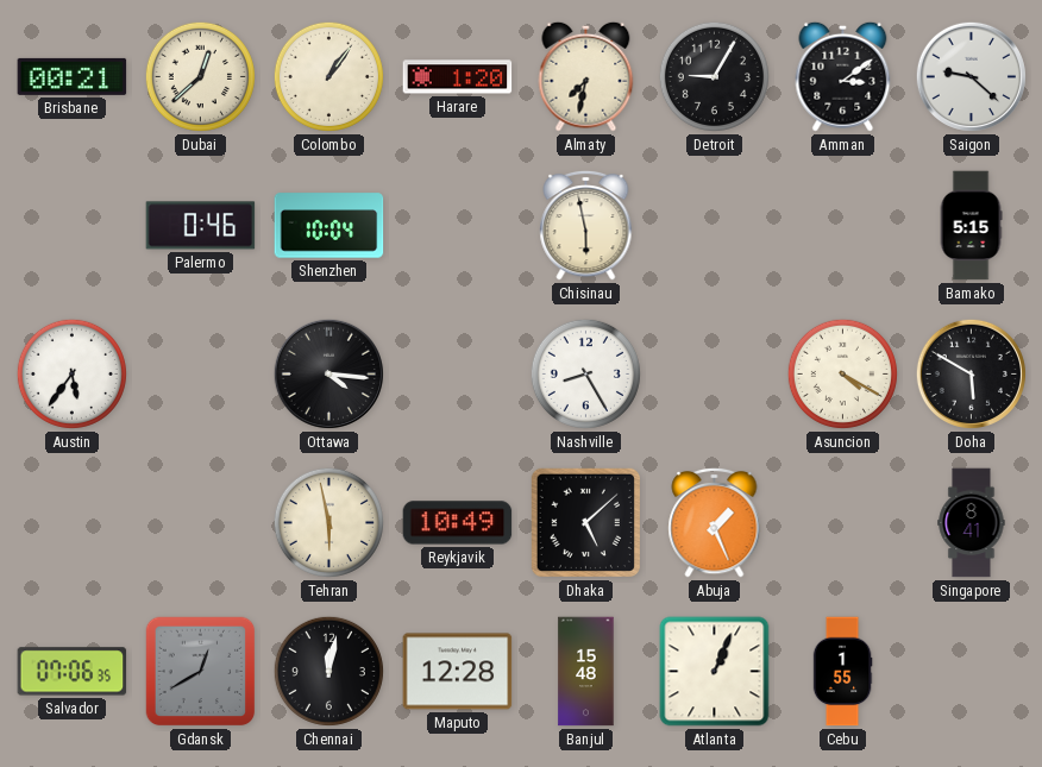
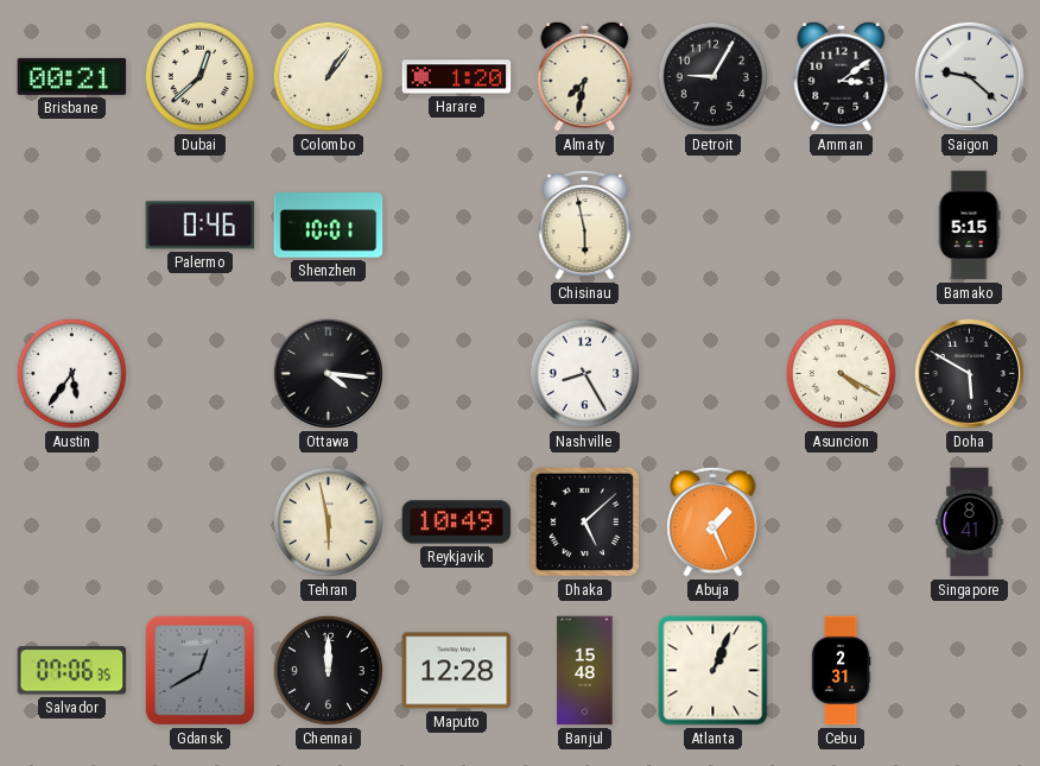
Shenzhen: 10:04 -> 10:01
Chennai: 12:02 -> 12:00
Cebu: 1:55 -> 2:31
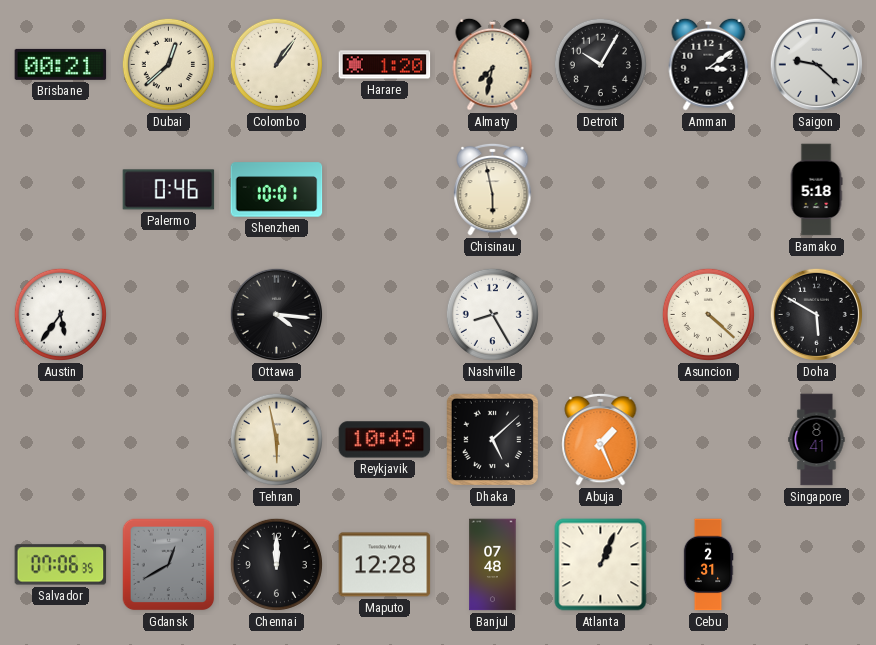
Detroit: 9:05 -> 10:05
Bamako: 5:15 -> 5:18
Asuncion: 4:20 -> 4:22
Banjul: 15:48 -> 07:48
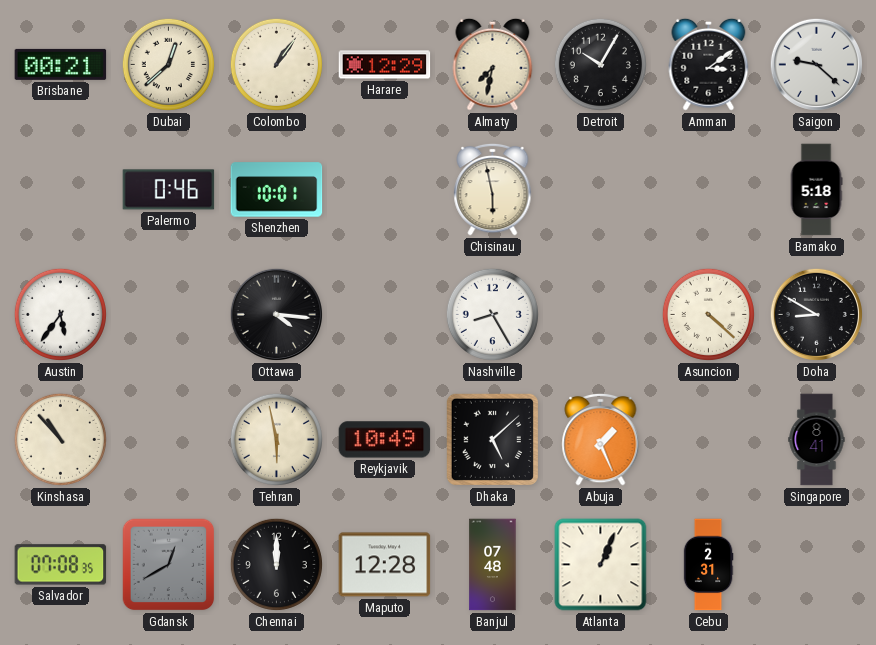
Harare: 1:20 -> 12:29
Doha: 5:50 -> 8:50
Kinshasa: none -> 10:53
Salvador: 07:06 -> 07:08
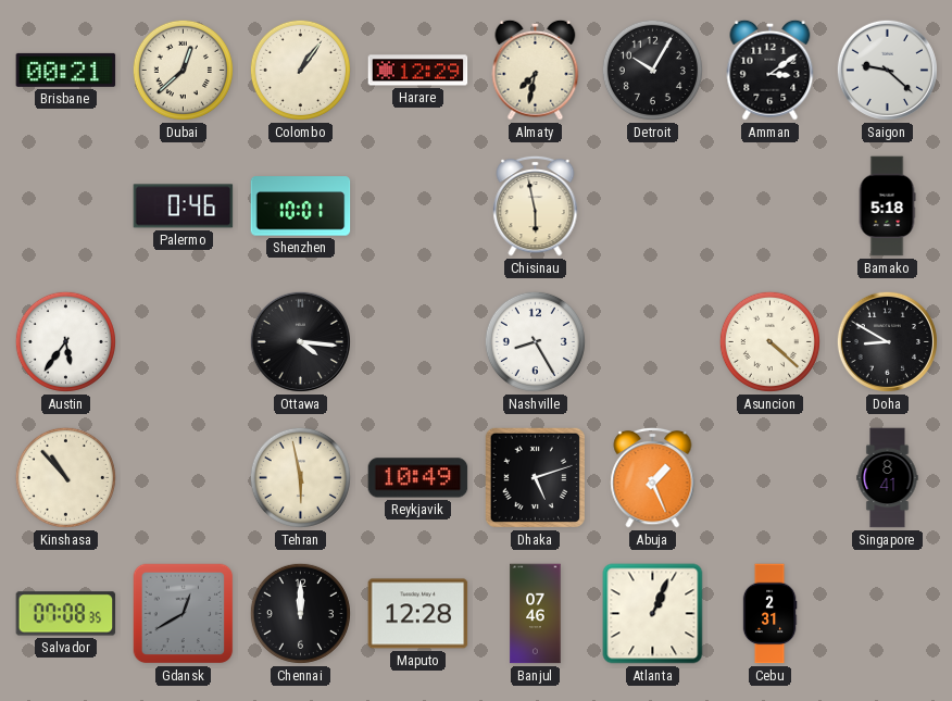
Dhaka: 5:08 -> 5:12
Banjul: 07:48 -> 07:46
